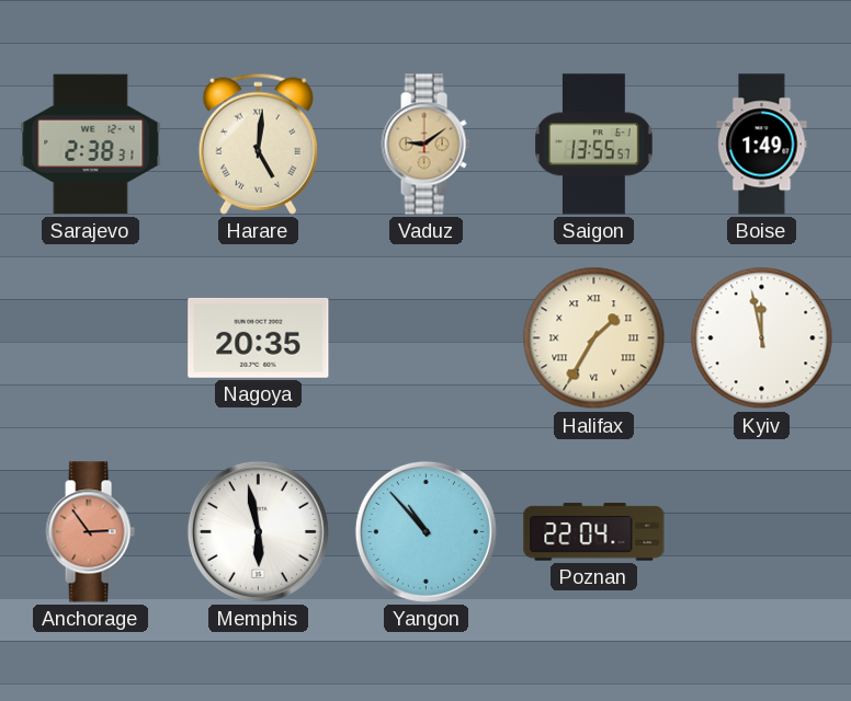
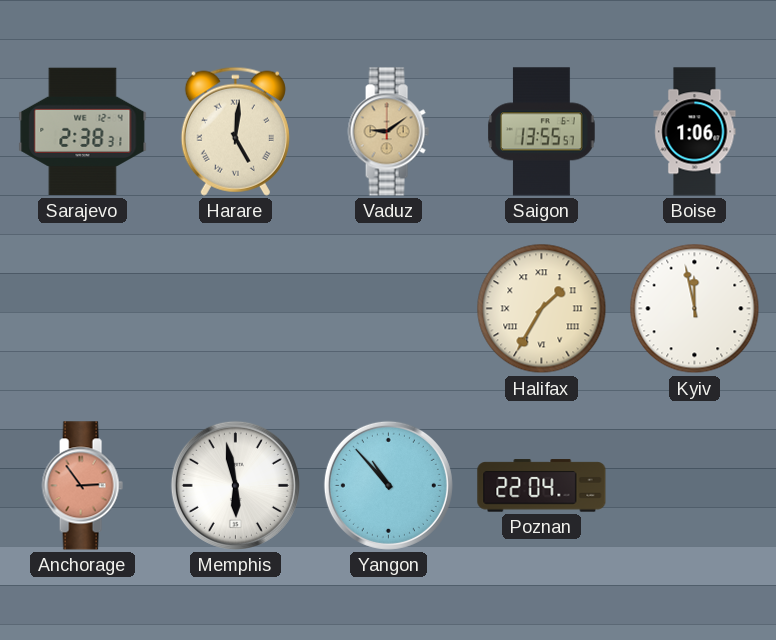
Boise: 1:49 -> 1:06
Nagoya: 20:35 -> none
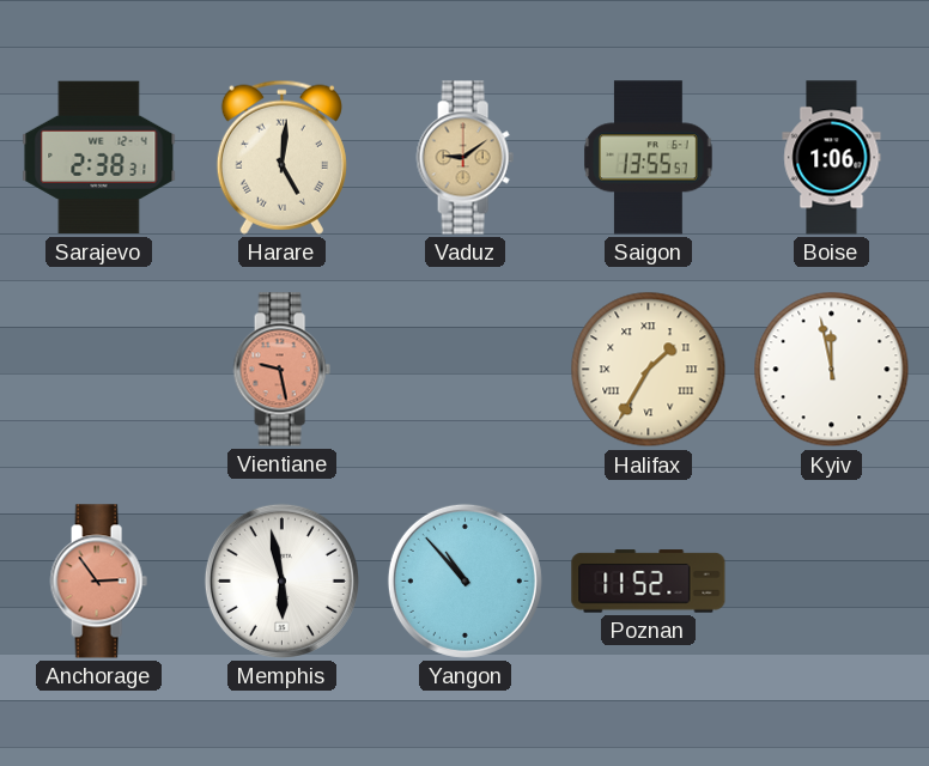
Vientiane: none -> 9:28
Poznan: 22:04 -> 11:52
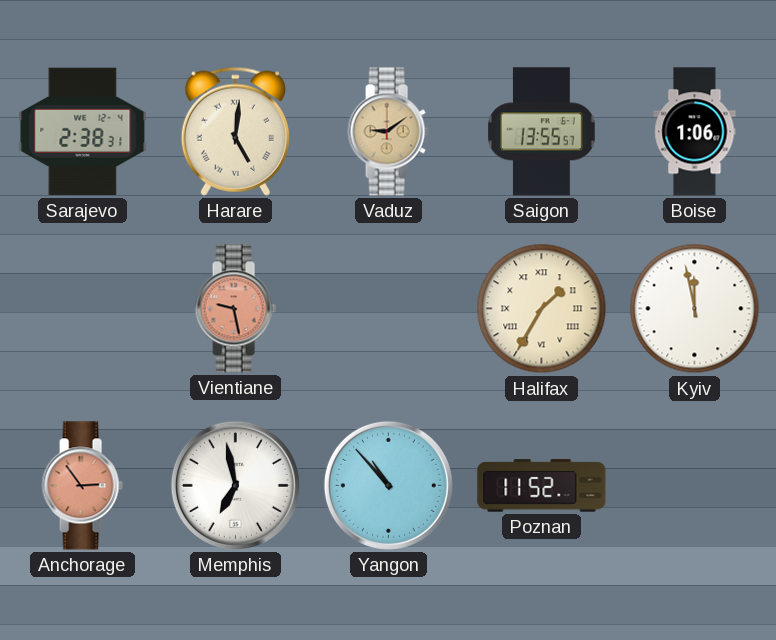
Memphis: 5:58 -> 6:58
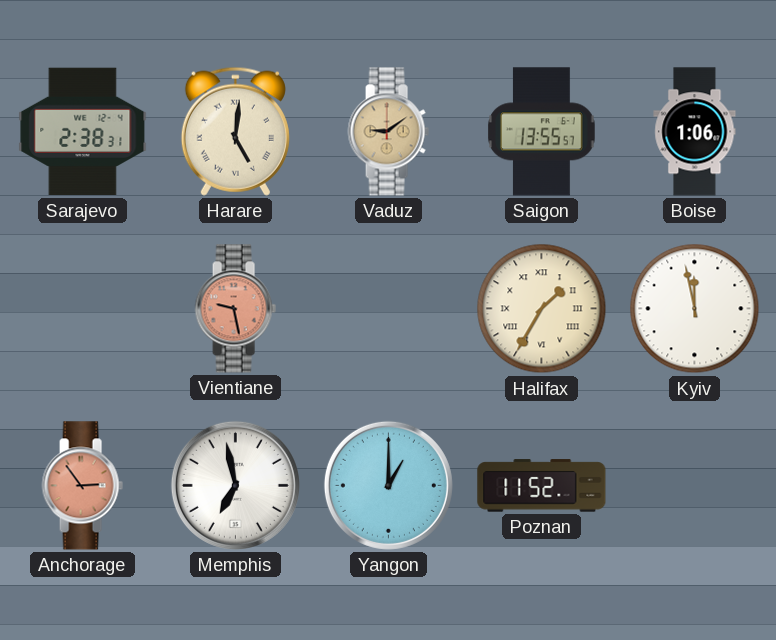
Yangon: 10:53 -> 1:00
